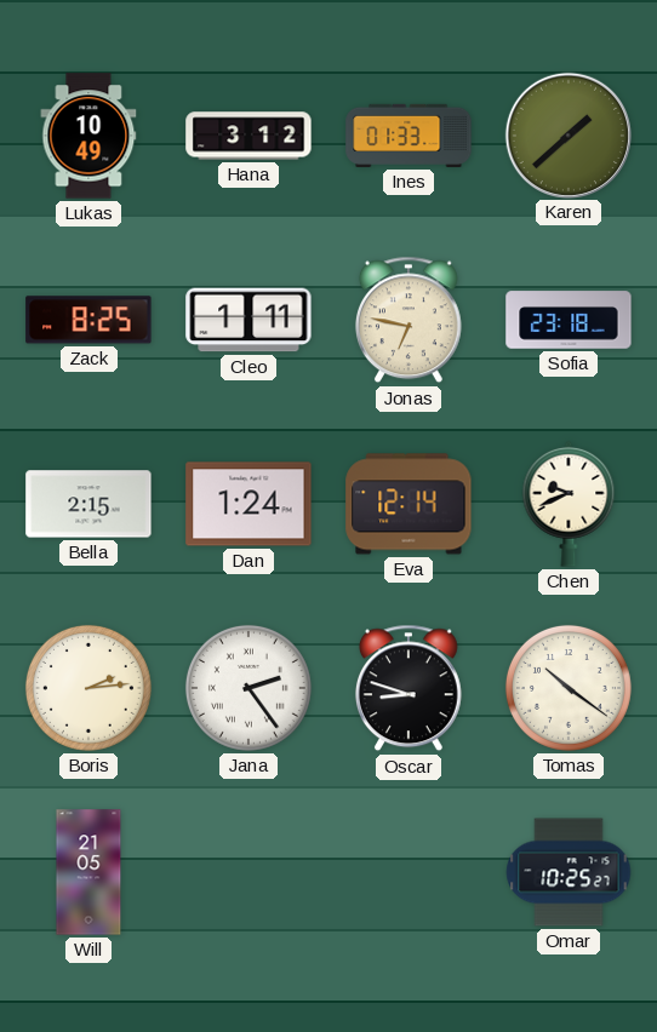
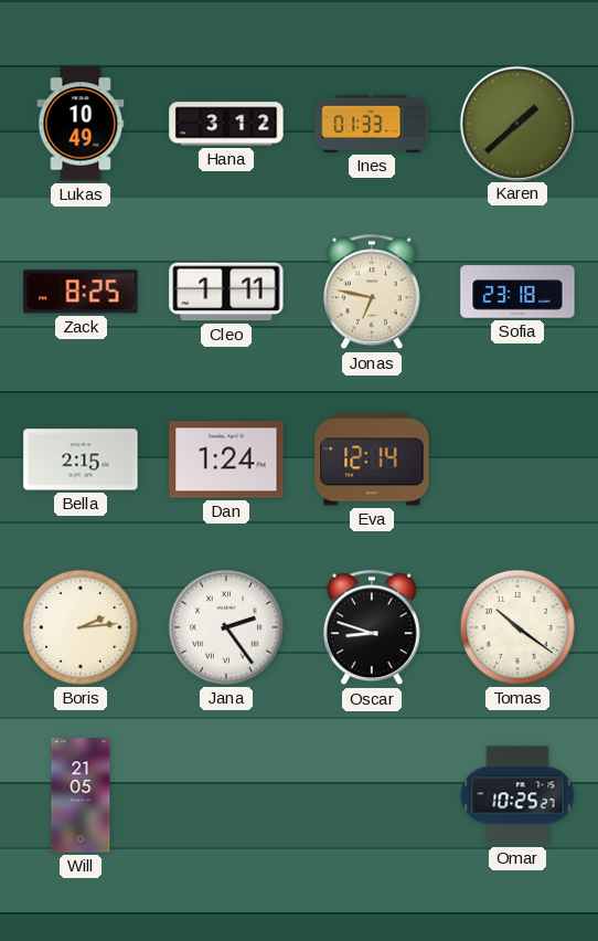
Chen: 9:41 -> none
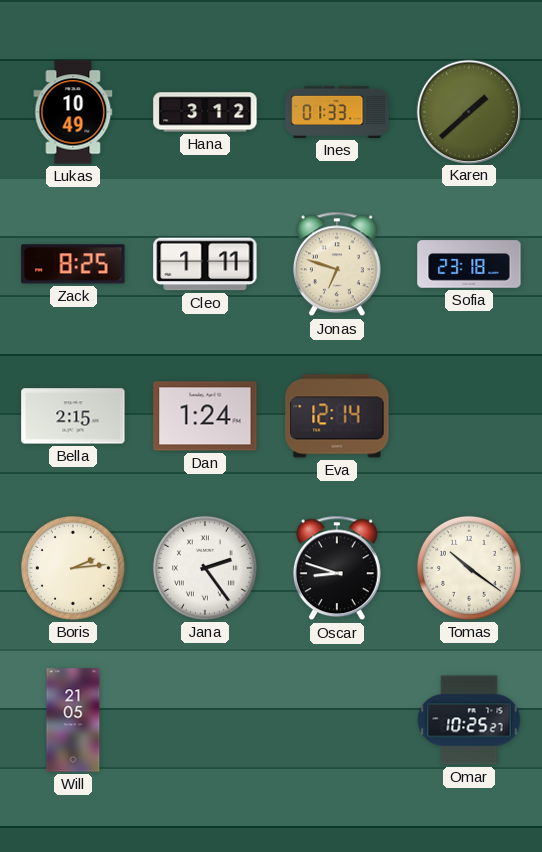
Jonas: 6:47 -> 6:48
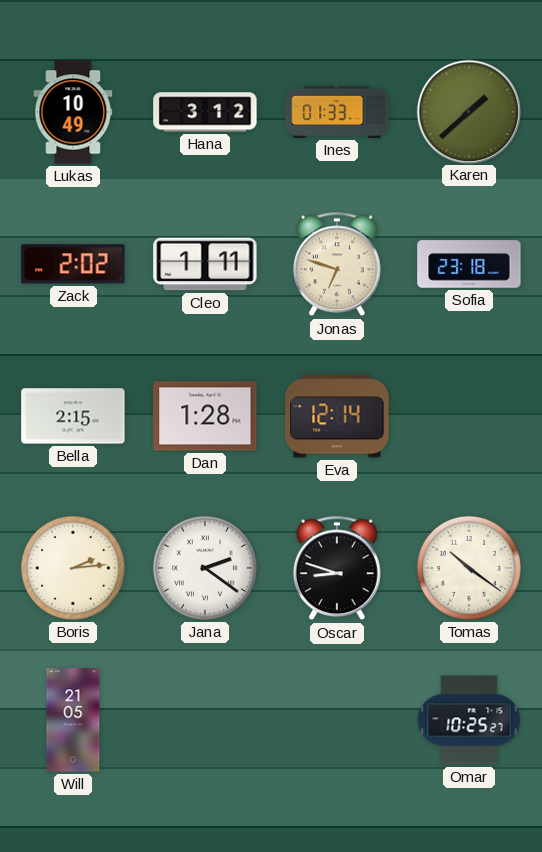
Zack: 8:25 -> 2:02
Dan: 1:24 -> 1:28
Jana: 2:24 -> 2:21
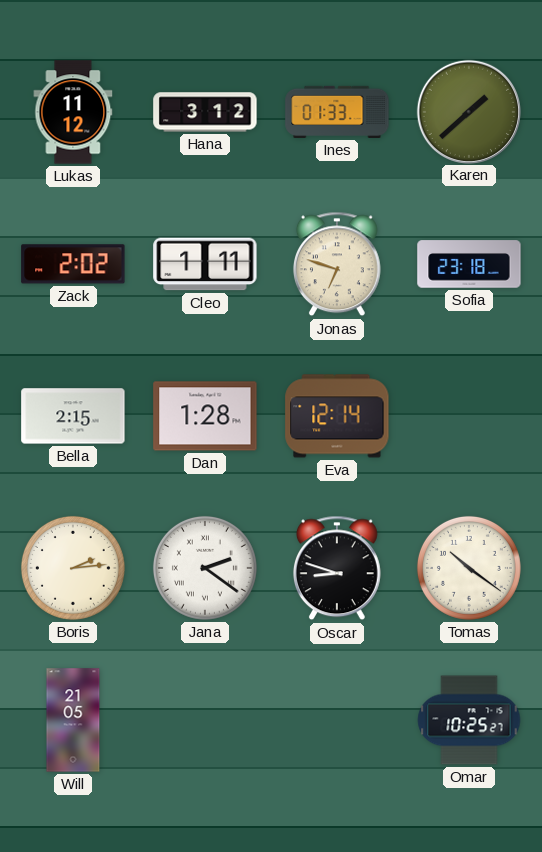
Lukas: 10:49 -> 11:12
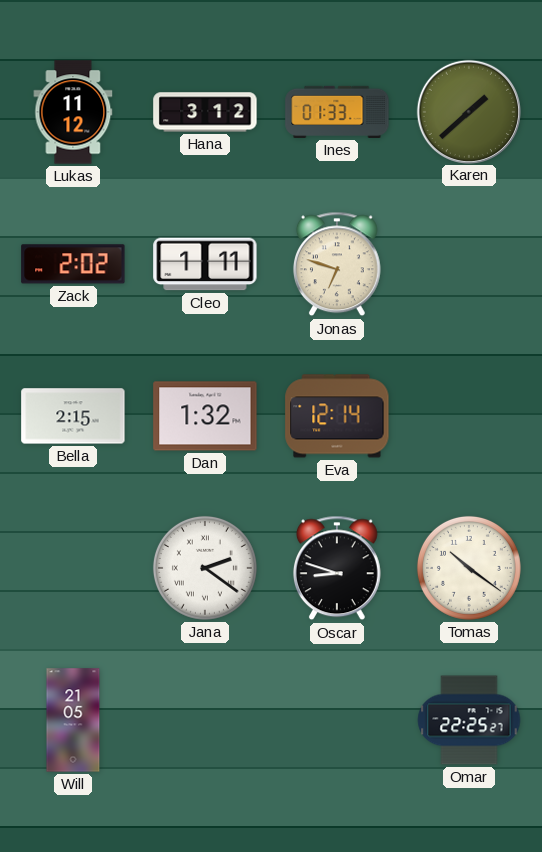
Sofia: 23:18 -> none
Dan: 1:28 -> 1:32
Boris: 2:14 -> none
Omar: 10:25 -> 22:25
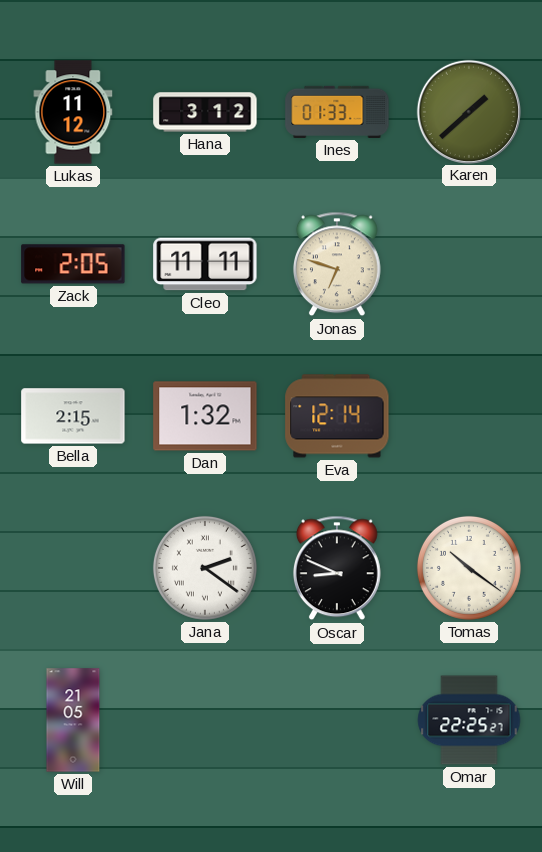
Zack: 2:02 -> 2:05
Cleo: 1:11 -> 11:11
Oscar: 8:48 -> 8:49
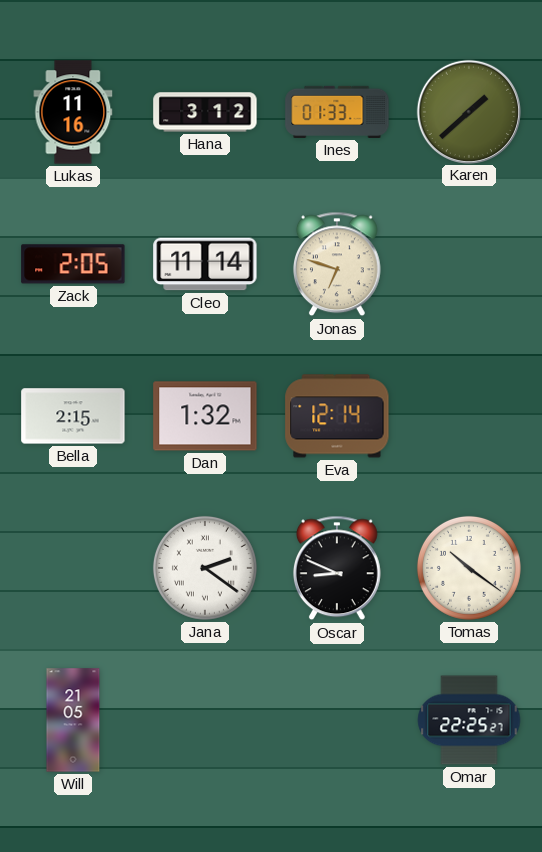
Lukas: 11:12 -> 11:16
Cleo: 11:11 -> 11:14
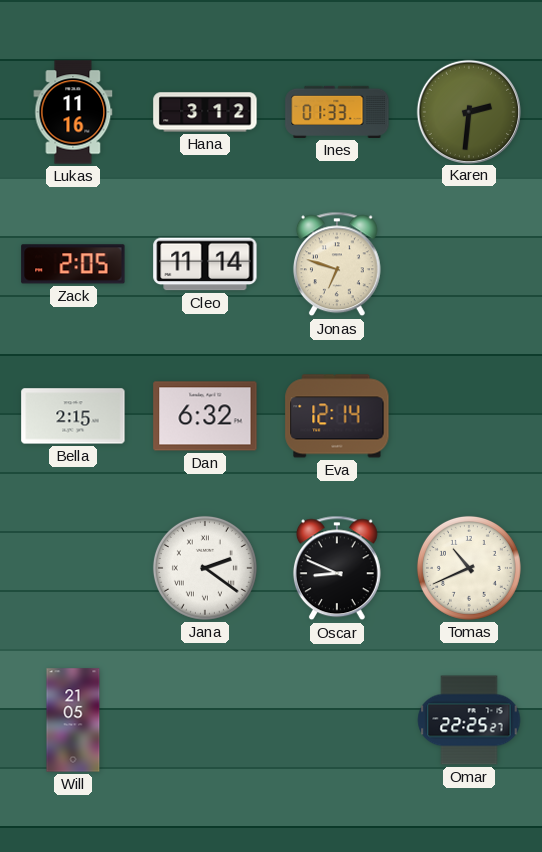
Karen: 1:38 -> 2:31
Dan: 1:32 -> 6:32
Tomas: 10:21 -> 10:41
